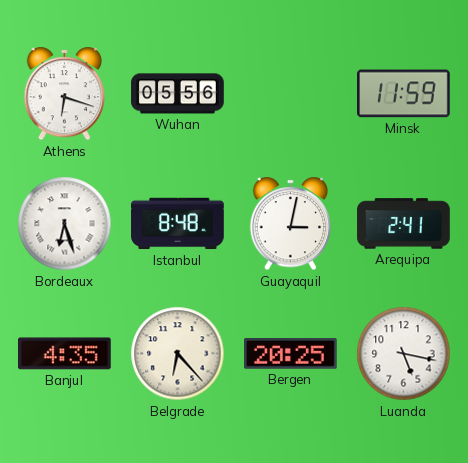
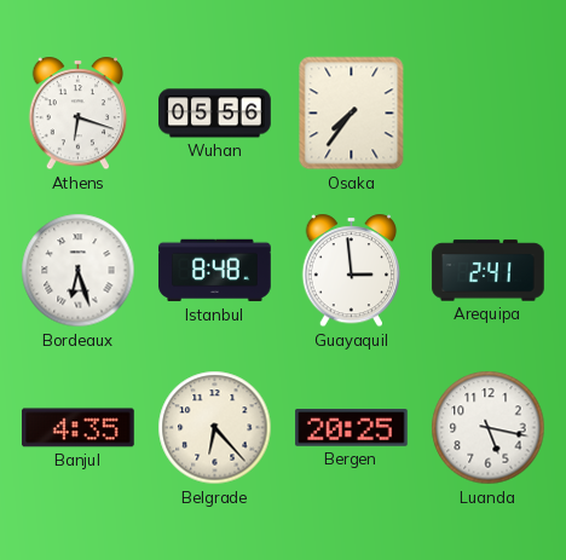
Osaka: none -> 7:36
Minsk: 11:59 -> none
Guayaquil: 3:02 -> 2:59
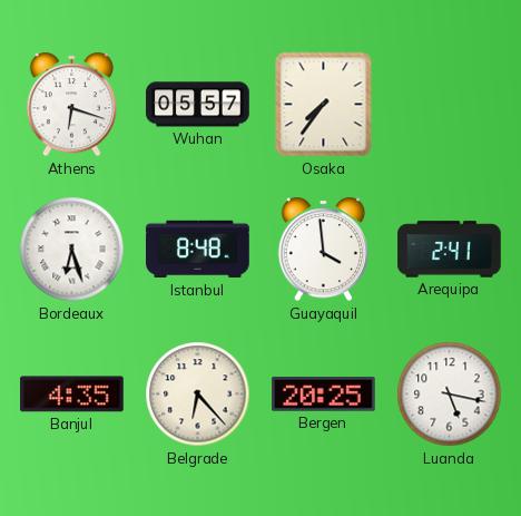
Wuhan: 05:56 -> 05:57
Guayaquil: 2:59 -> 3:59
